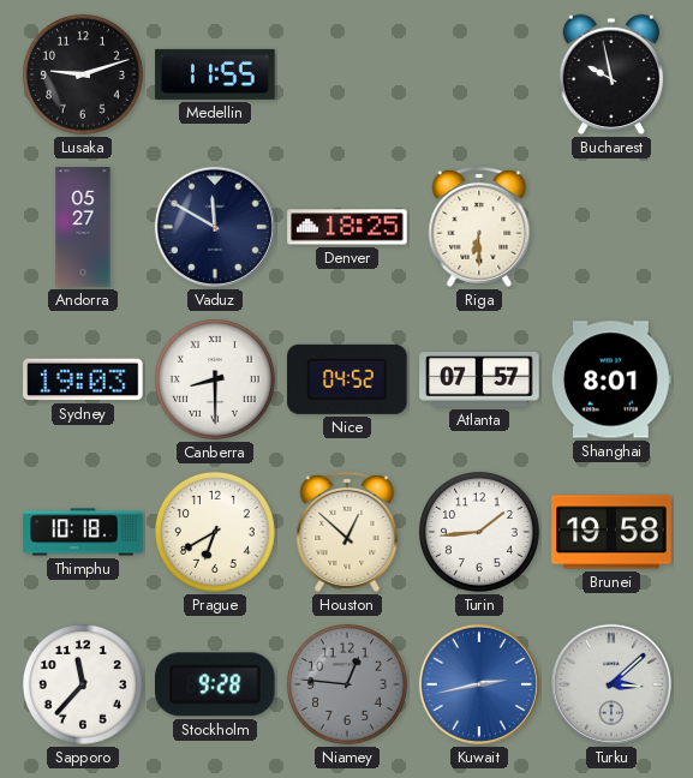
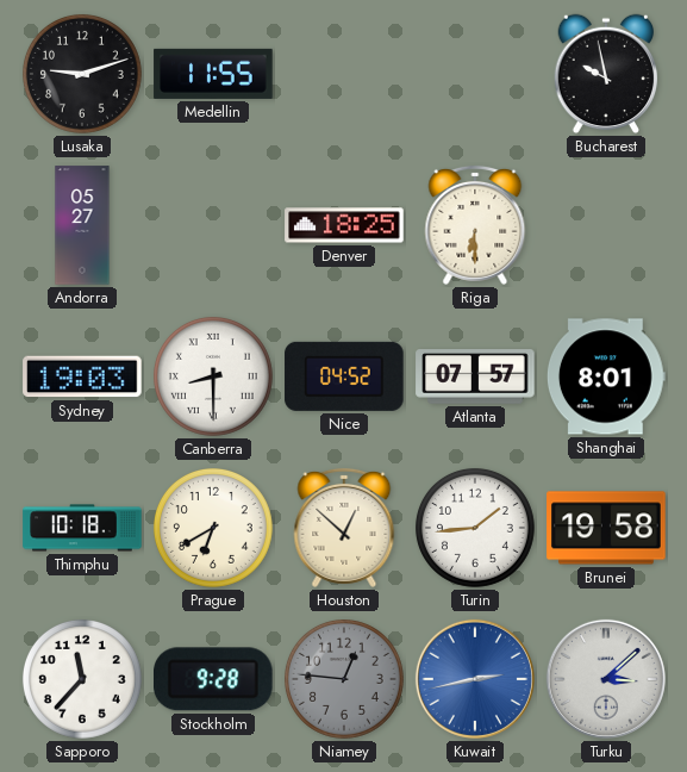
Vaduz: 11:50 -> none
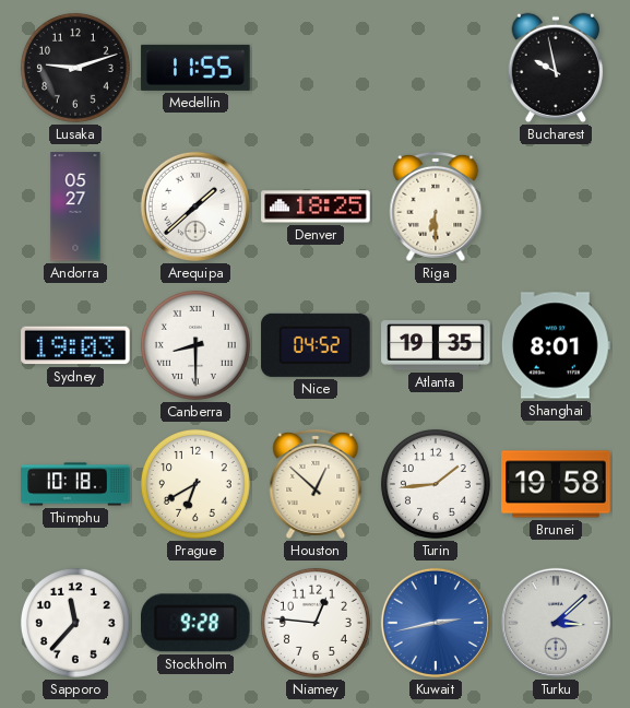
Arequipa: none -> 1:38
Atlanta: 07:57 -> 19:35
Niamey dial: grey -> white
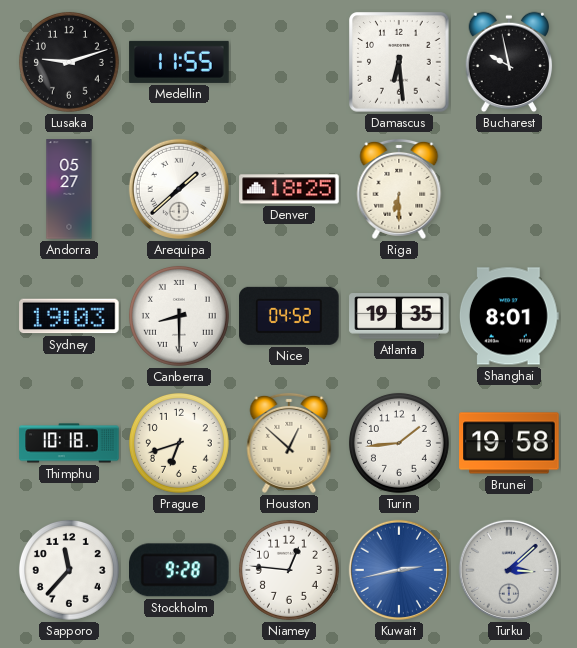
Damascus: none -> 6:29
Prague: 6:40 -> 6:42
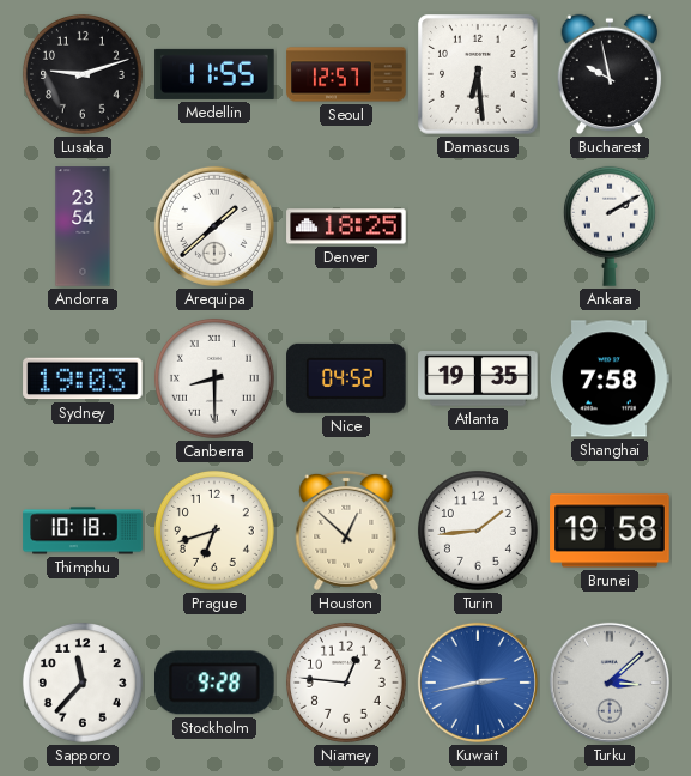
Seoul: none -> 12:57
Andorra: 05:27 -> 23:54
Riga: 6:30 -> none
Ankara: none -> 2:10
Shanghai: 8:01 -> 7:58
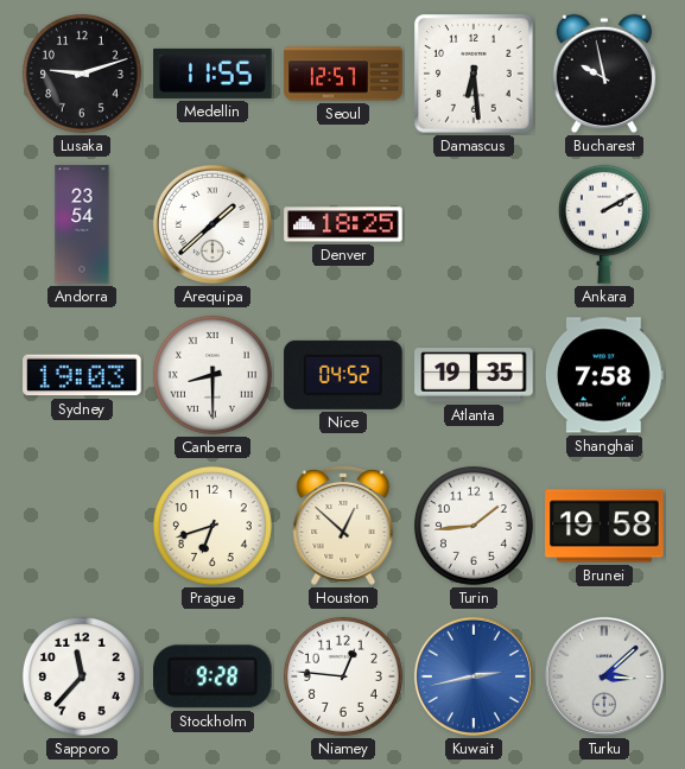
Thimphu: 10:18 -> none
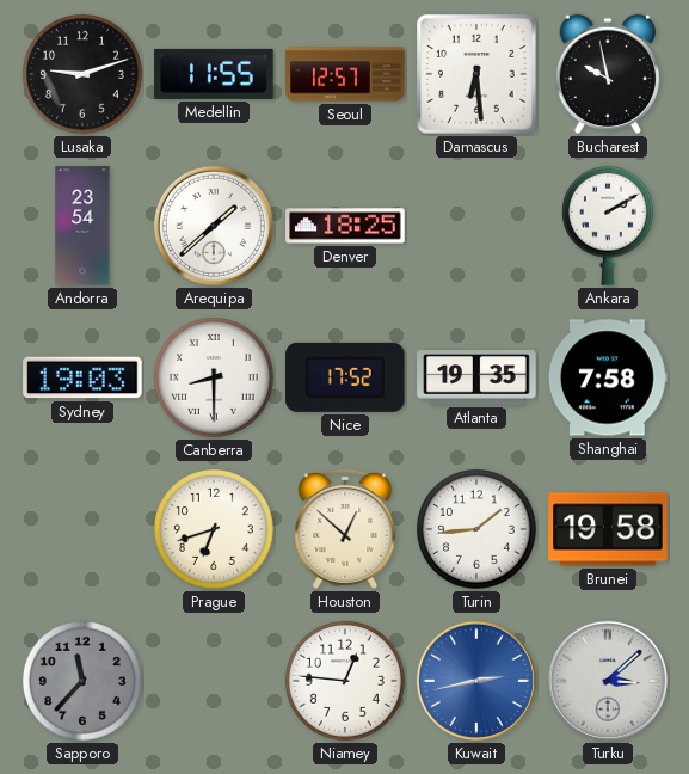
Nice: 04:52 -> 17:52
Sapporo dial: white -> grey
Stockholm: 9:28 -> none
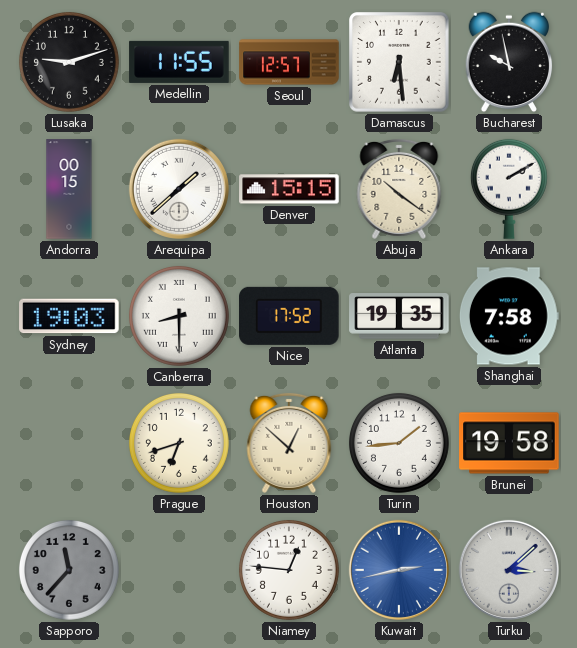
Andorra: 23:54 -> 00:15
Denver: 18:25 -> 15:15
Abuja: none -> 10:21
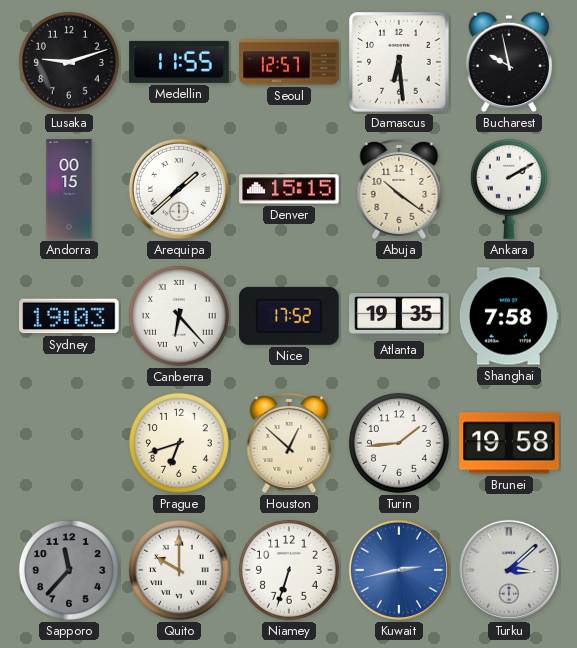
Canberra: 8:30 -> 6:23
Quito: none -> 10:00
Niamey: 12:46 -> 6:33
